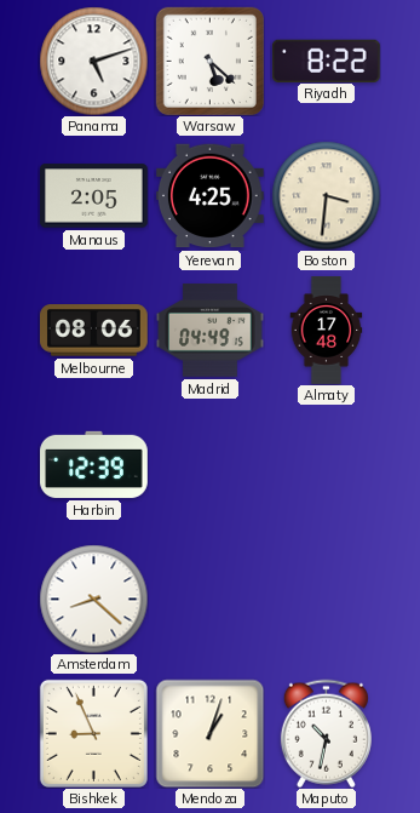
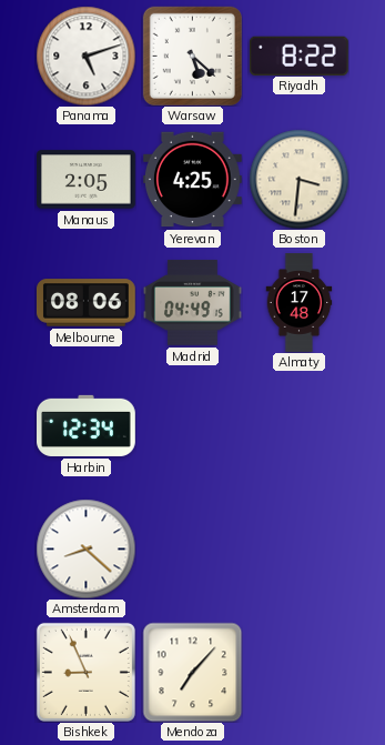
Harbin: 12:39 -> 12:34
Mendoza: 1:03 -> 7:07
Maputo: 10:32 -> none
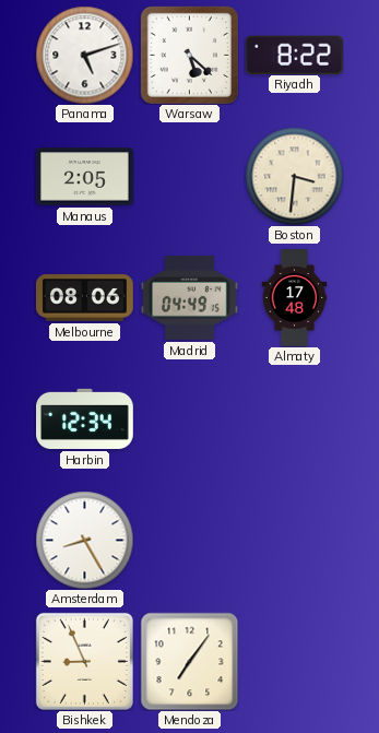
Yerevan: 4:25 -> none
Amsterdam: 8:22 -> 8:25
Mendoza: 7:07 -> 7:06
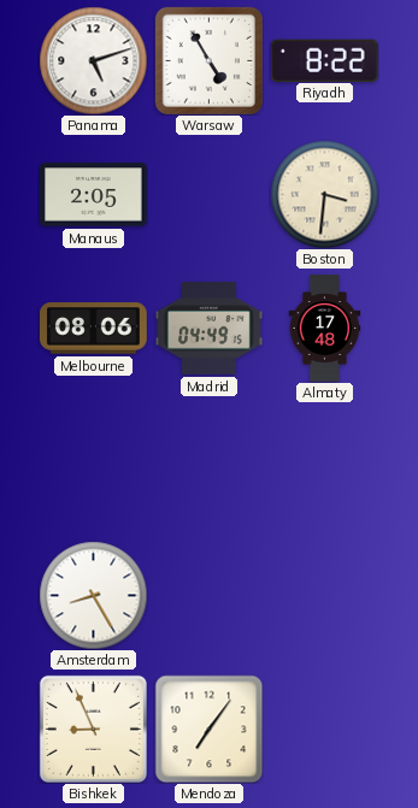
Warsaw: 5:22 -> 4:55
Harbin: 12:34 -> none
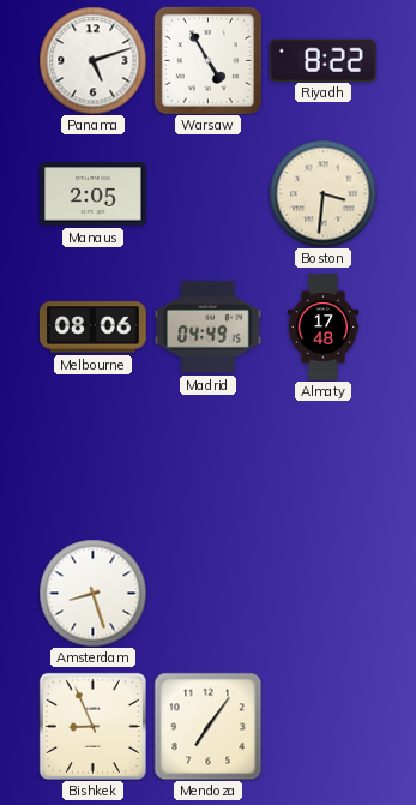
Amsterdam: 8:25 -> 8:27
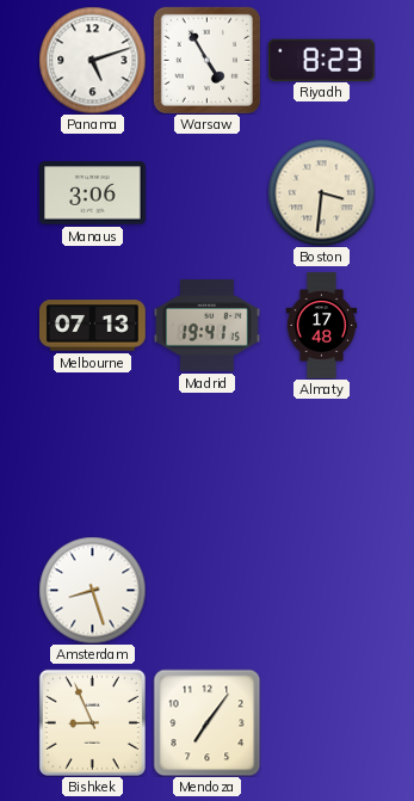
Riyadh: 8:22 -> 8:23
Manaus: 2:05 -> 3:06
Melbourne: 08:06 -> 07:13
Madrid: 04:49 -> 19:41
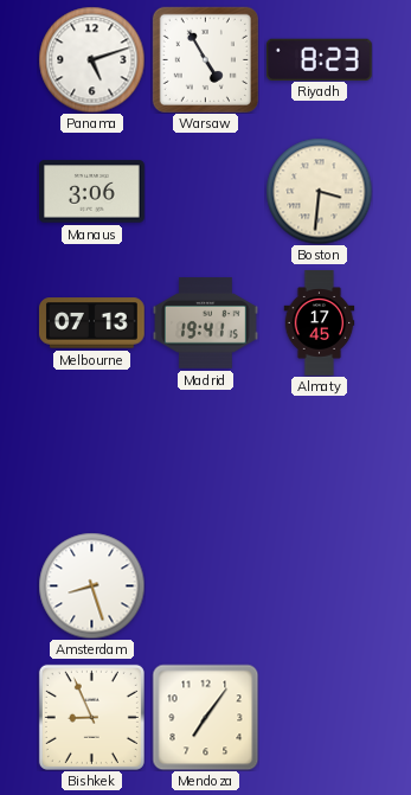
Almaty: 17:48 -> 17:45
